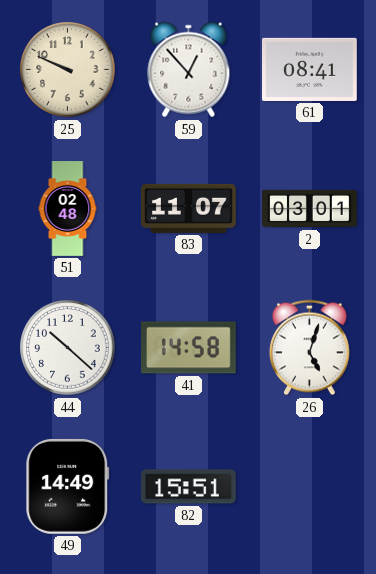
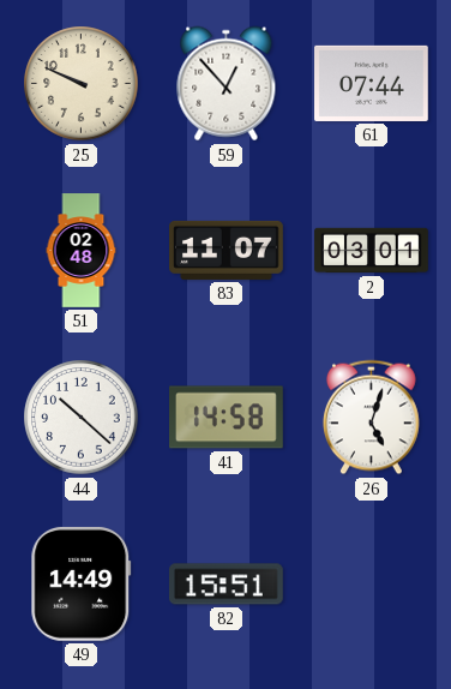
61: 08:41 -> 07:44
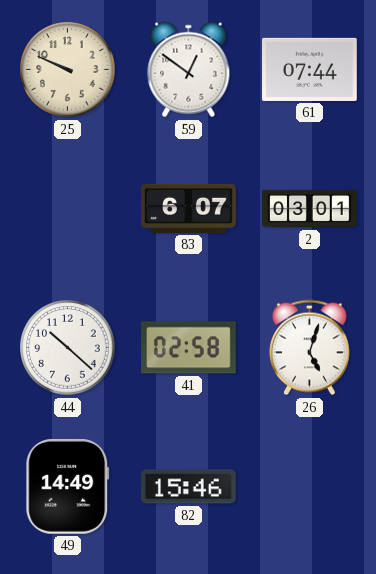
59: 12:53 -> 12:51
51: 02:48 -> none
83: 11:07 -> 6:07
41: 14:58 -> 02:58
82: 15:51 -> 15:46
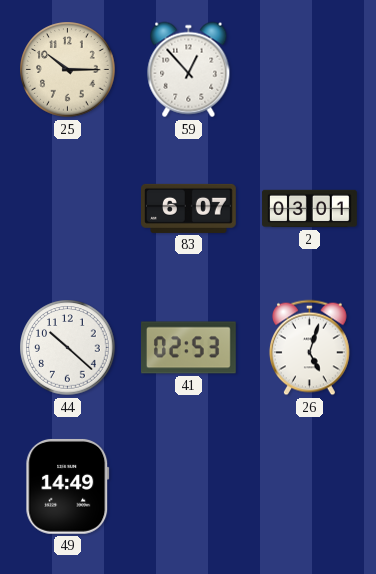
25: 9:49 -> 10:15
59: 12:51 -> 12:53
61: 07:44 -> none
41: 02:58 -> 02:53
82: 15:46 -> none
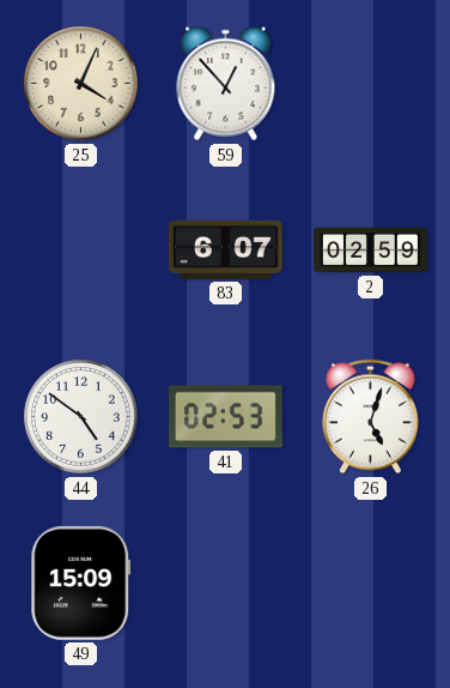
25: 10:15 -> 4:04
2: 03:01 -> 02:59
44: 10:22 -> 4:51
49: 14:49 -> 15:09
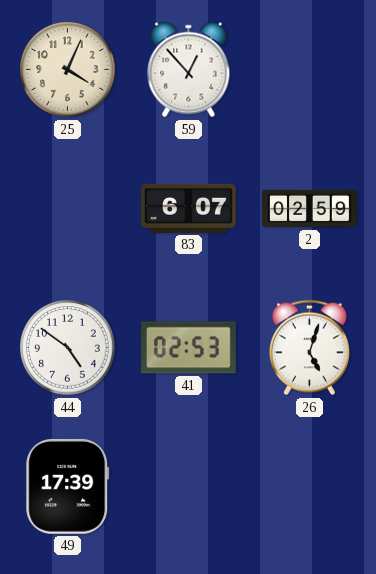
49: 15:09 -> 17:39
